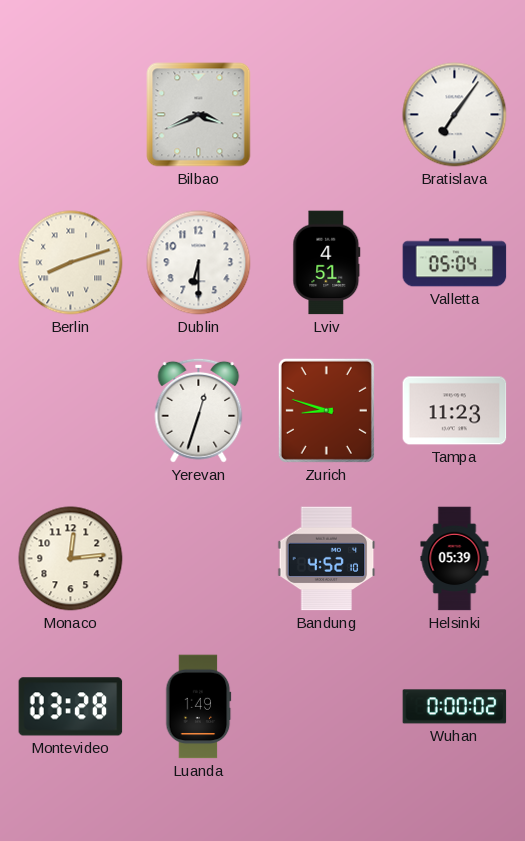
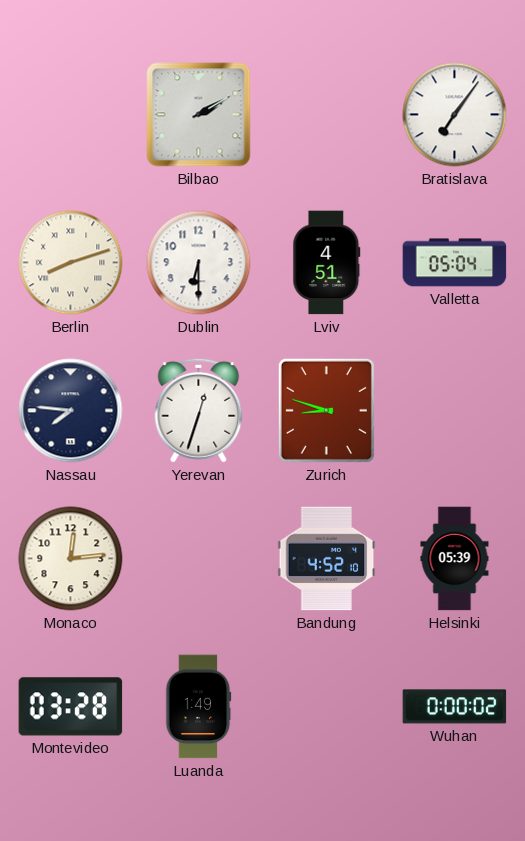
Bilbao: 3:41 -> 2:10
Nassau: none -> 7:46
Tampa: 11:23 -> none
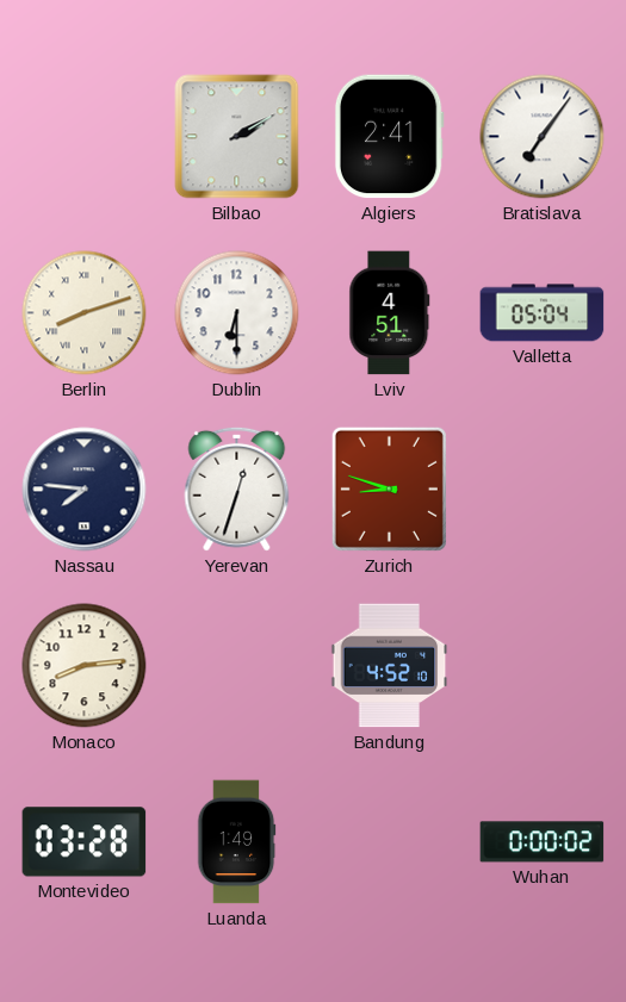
Algiers: none -> 2:41
Monaco: 12:14 -> 8:14
Helsinki: 05:39 -> none
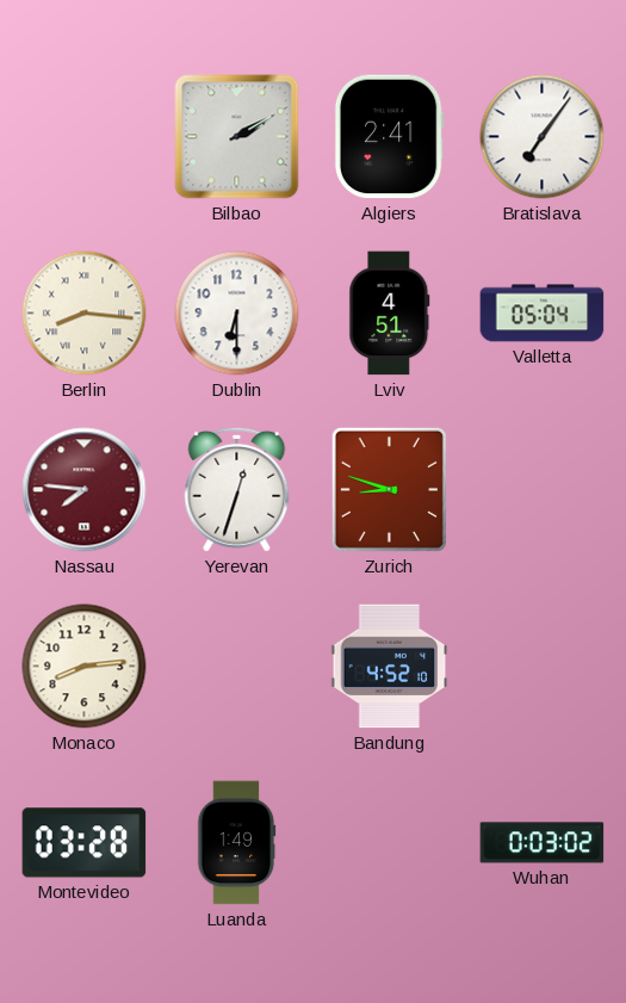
Berlin: 8:12 -> 8:16
Nassau dial: navy -> burgundy
Wuhan: 0:00 -> 0:03
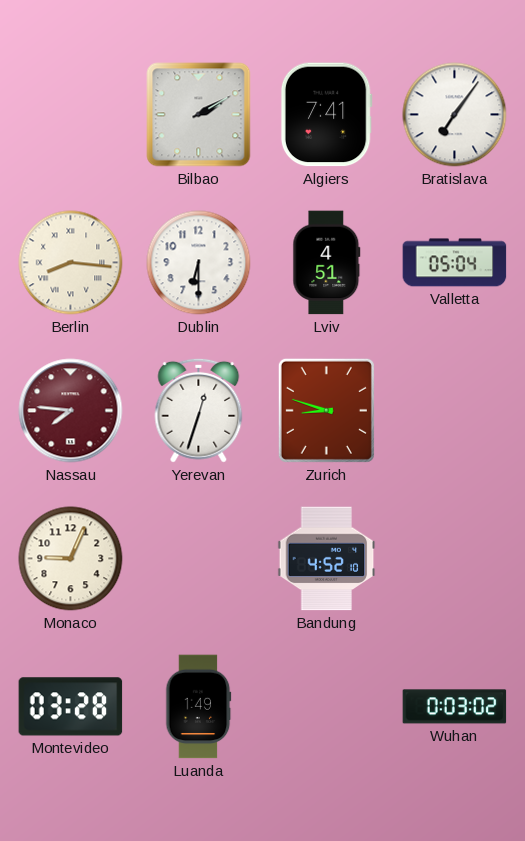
Algiers: 2:41 -> 7:41
Monaco: 8:14 -> 9:04
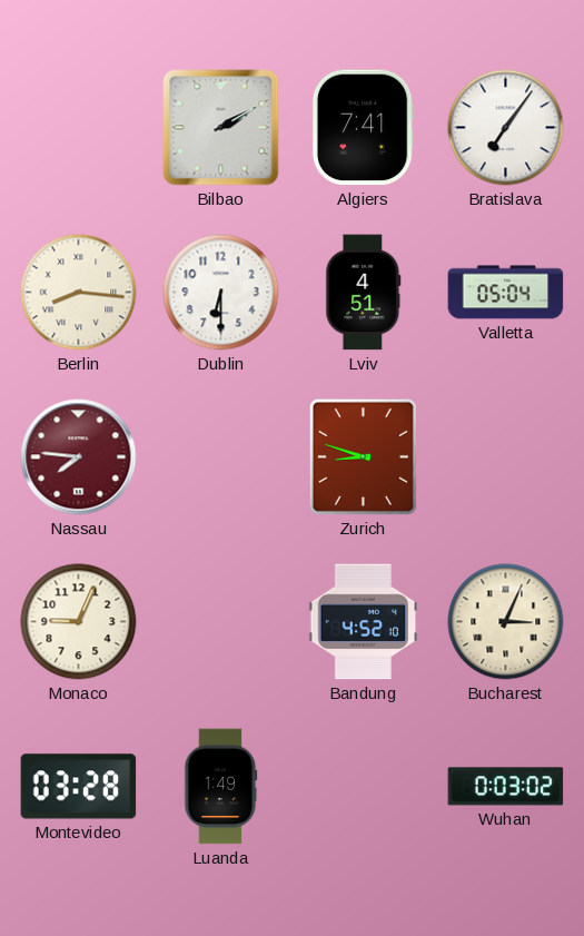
Yerevan: 12:33 -> none
Bucharest: none -> 3:04
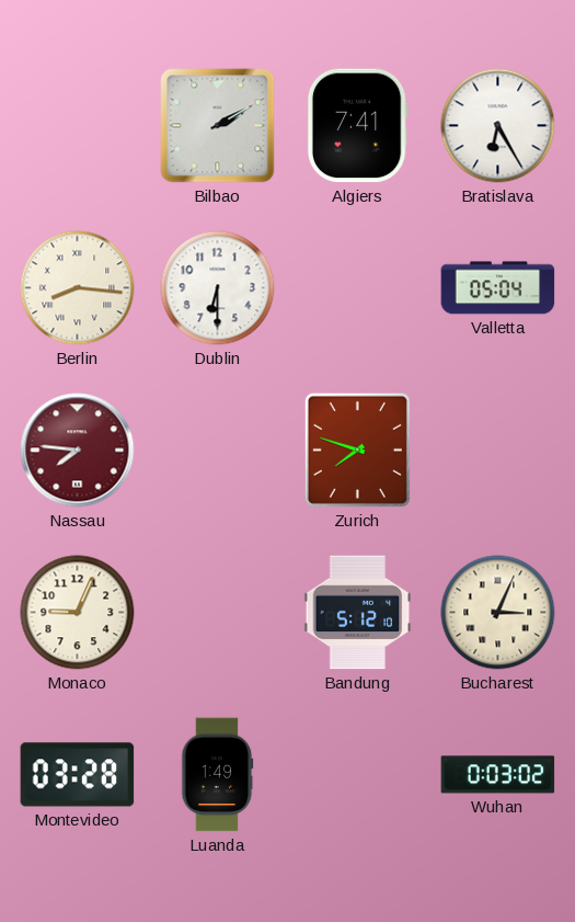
Bratislava: 7:06 -> 6:25
Lviv: 4:51 -> none
Zurich: 8:48 -> 7:48
Bandung: 4:52 -> 5:12
